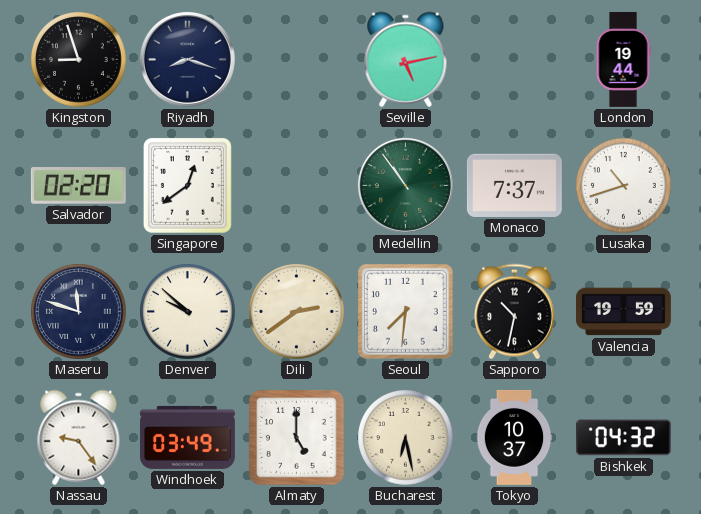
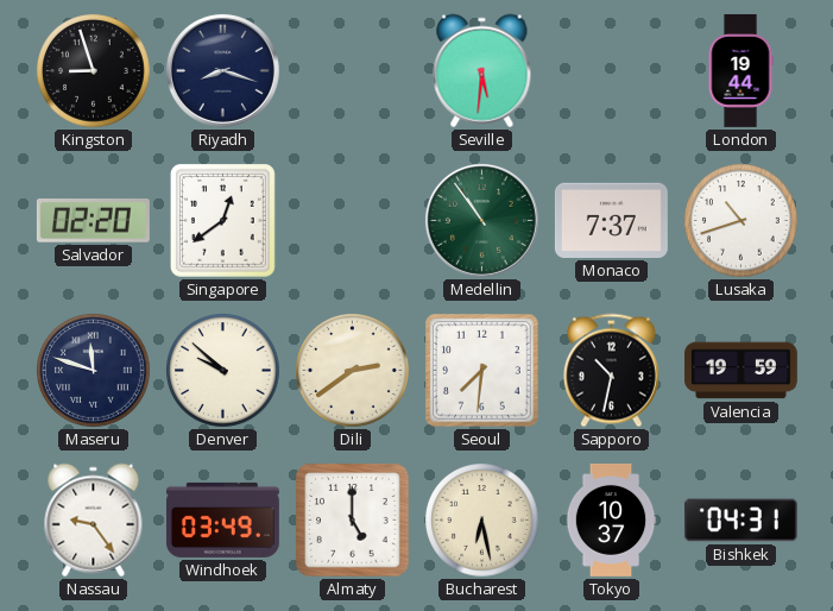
Seville: 5:13 -> 5:31
Bishkek: 04:32 -> 04:31
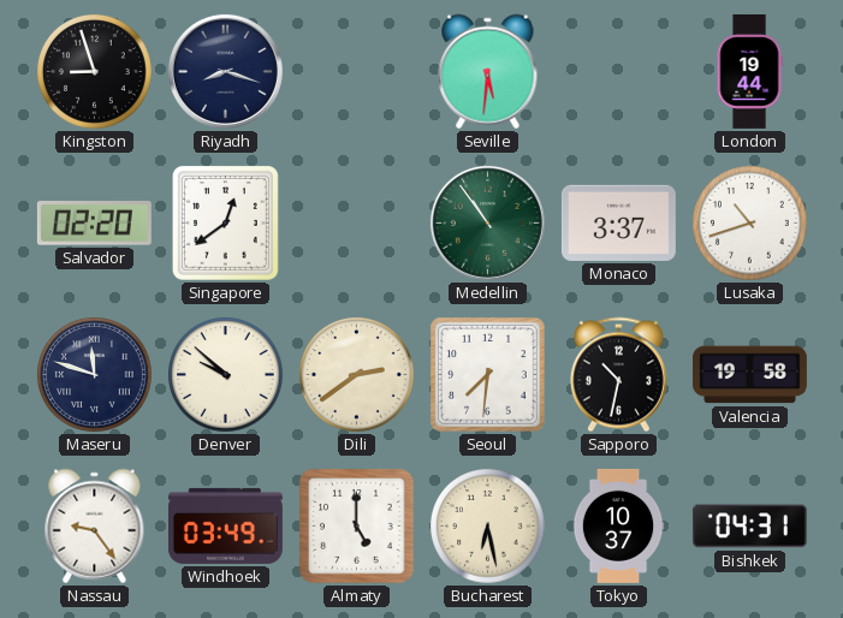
Monaco: 7:37 -> 3:37
Valencia: 19:59 -> 19:58
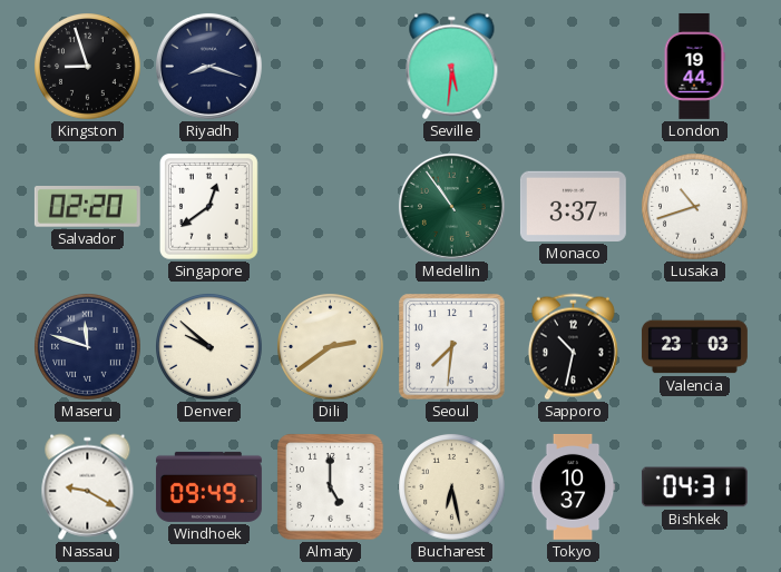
Valencia: 19:58 -> 23:03
Nassau: 9:24 -> 9:20
Windhoek: 03:49 -> 09:49
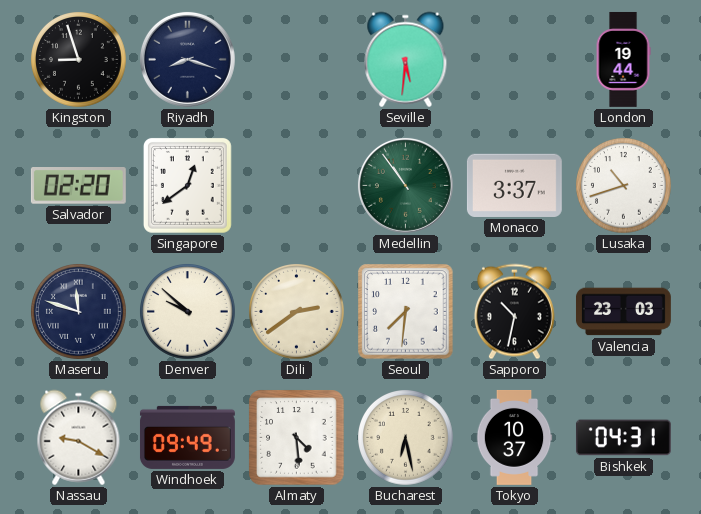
Almaty: 5:00 -> 4:29
